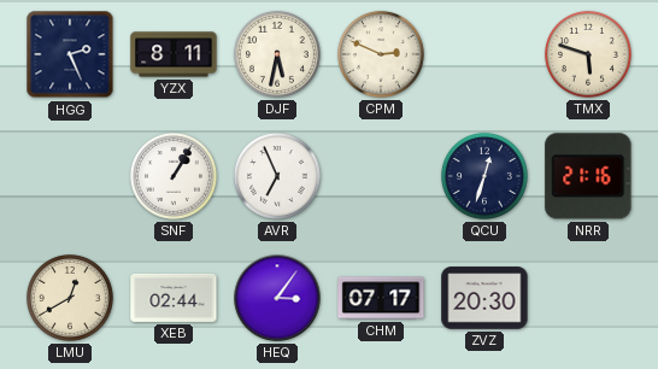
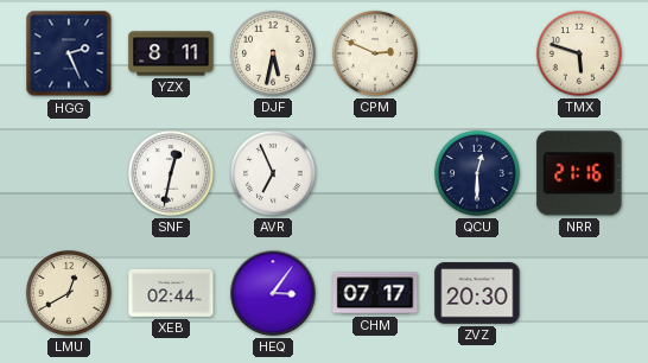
SNF: 1:05 -> 12:32
QCU: 12:33 -> 12:30
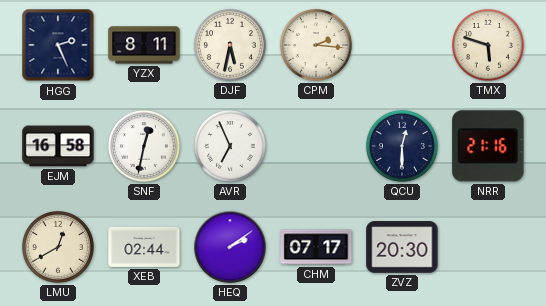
CPM: 2:49 -> 2:16
EJM: none -> 16:58
HEQ: 3:06 -> 2:09
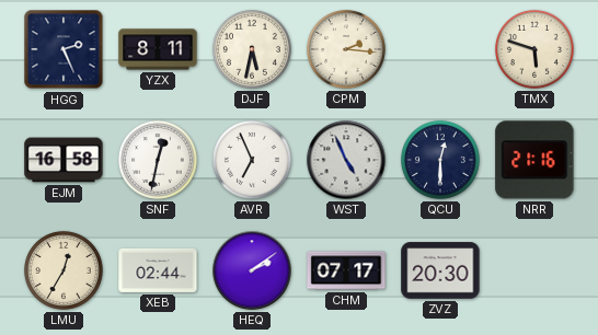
WST: none -> 4:56
LMU: 12:40 -> 12:35
